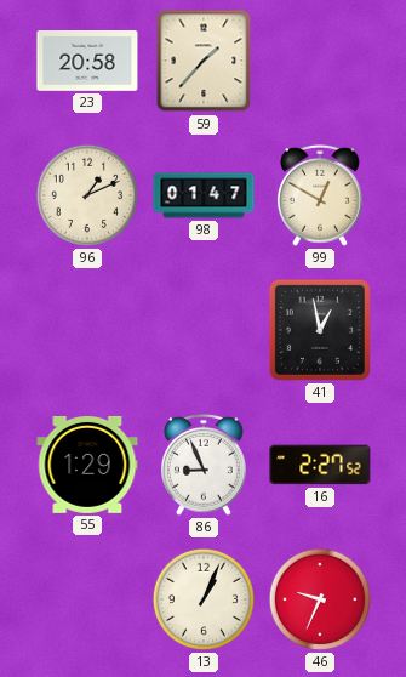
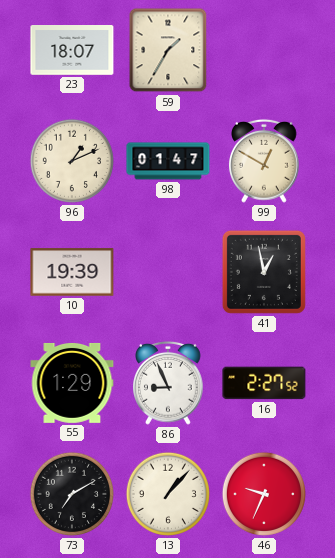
23: 20:58 -> 18:07
59: 1:37 -> 1:35
10: none -> 19:39
73: none -> 7:10
13: 1:04 -> 1:07
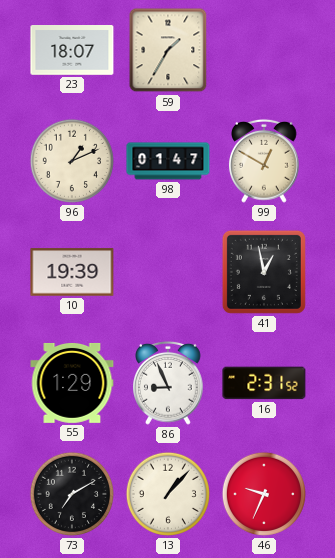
16: 2:27 -> 2:31
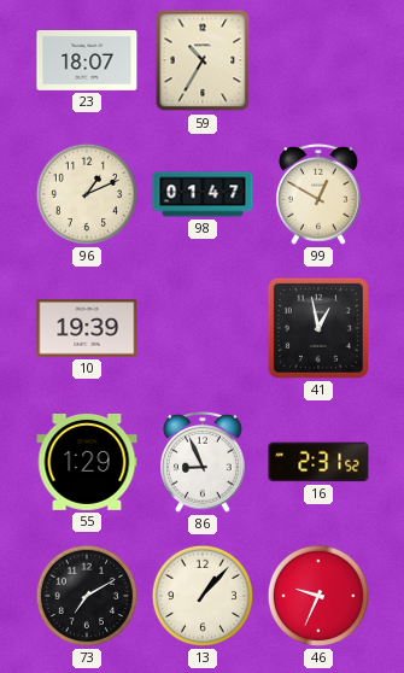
59: 1:35 -> 10:35
